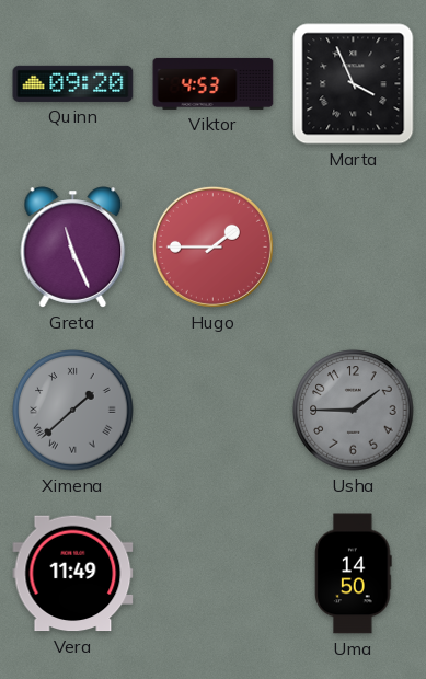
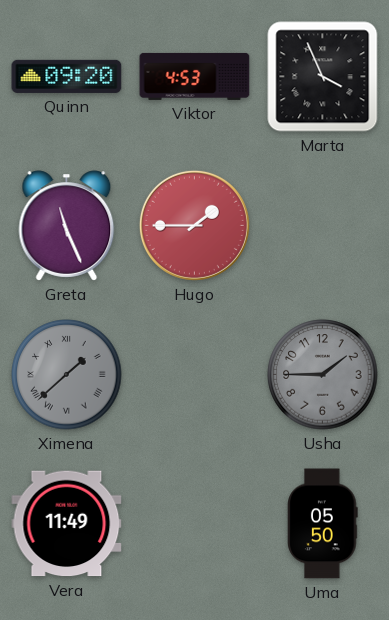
Uma: 14:50 -> 05:50
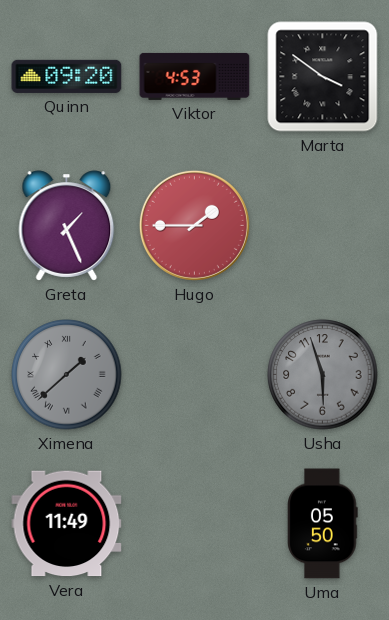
Marta: 3:56 -> 3:51
Greta: 11:26 -> 1:26
Usha: 1:45 -> 5:57
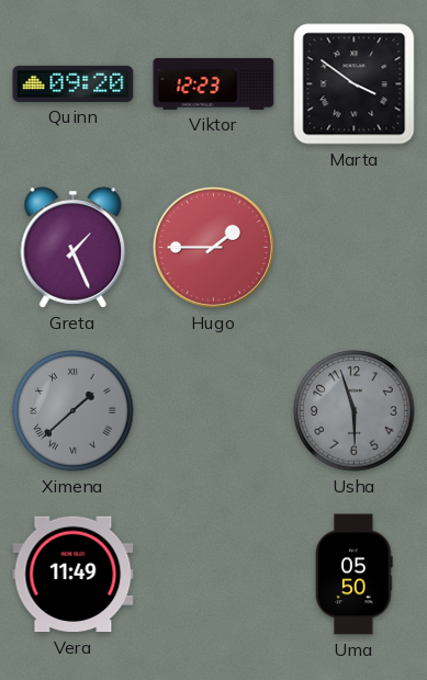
Viktor: 4:53 -> 12:23
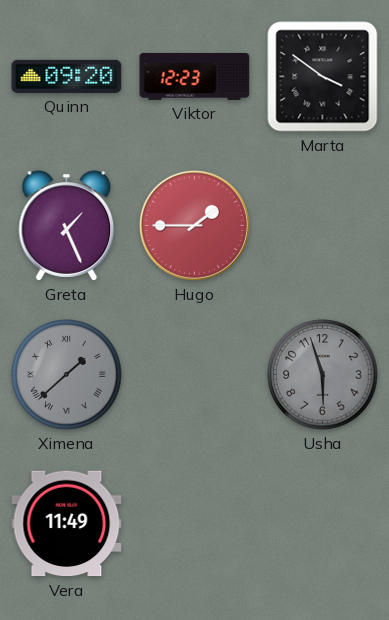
Uma: 05:50 -> none
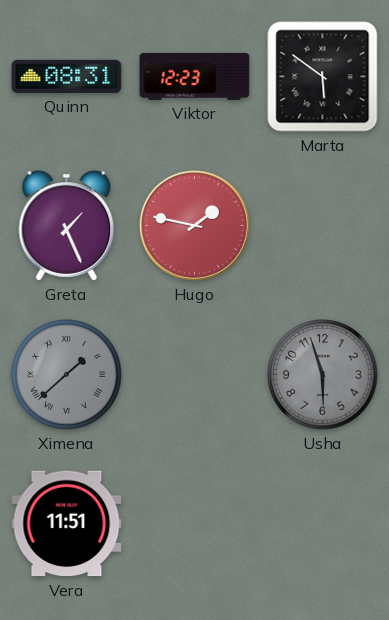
Quinn: 09:20 -> 08:31
Marta: 3:51 -> 5:51
Hugo: 1:45 -> 1:47
Vera: 11:49 -> 11:51
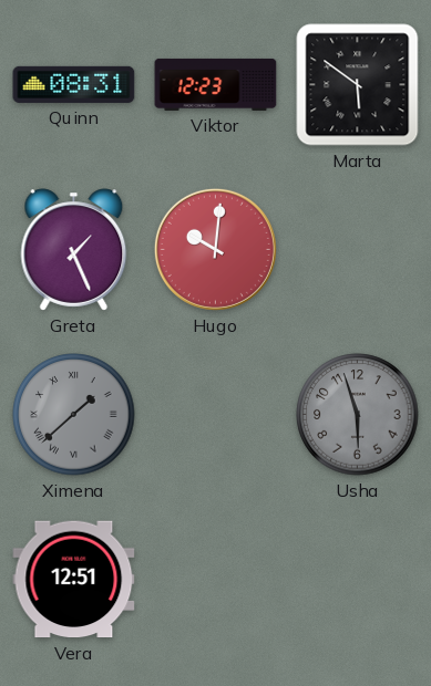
Hugo: 1:47 -> 10:01
Vera: 11:51 -> 12:51
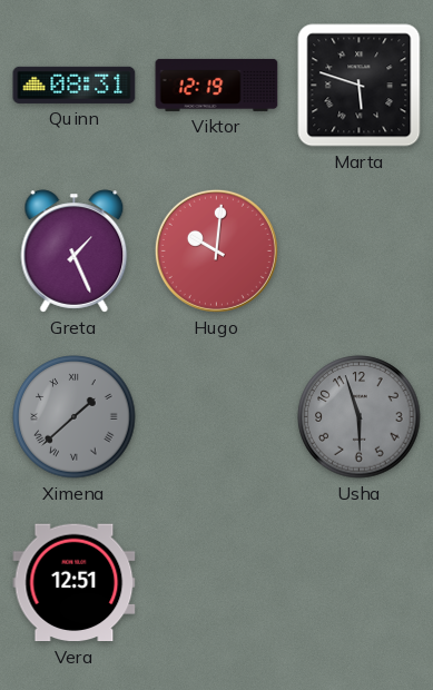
Viktor: 12:23 -> 12:19
Marta: 5:51 -> 5:48
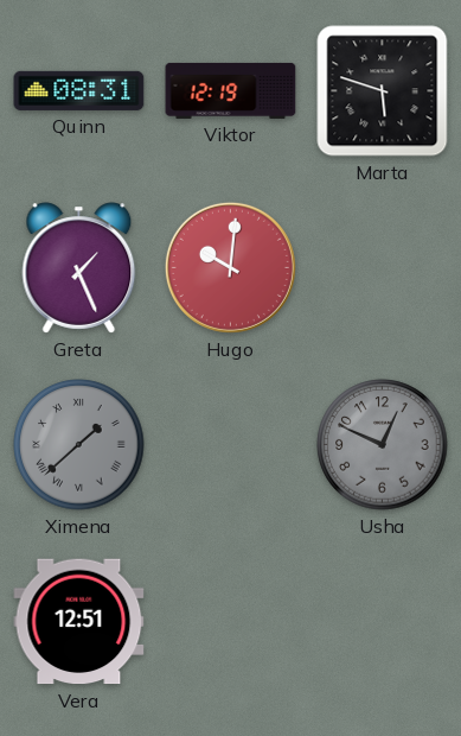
Usha: 5:57 -> 12:49
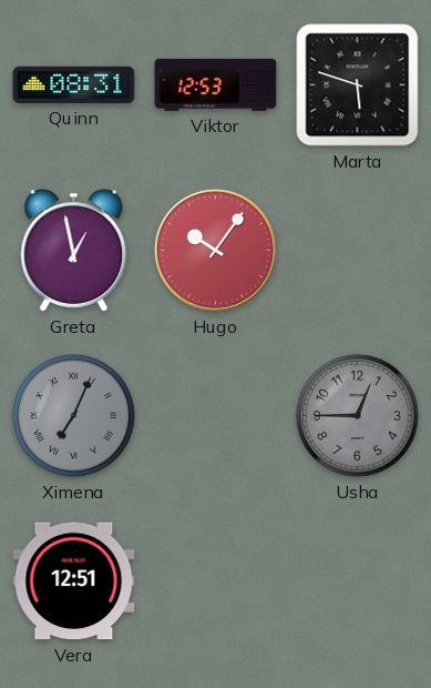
Viktor: 12:19 -> 12:53
Greta: 1:26 -> 12:58
Hugo: 10:01 -> 10:06
Ximena: 1:38 -> 7:04
Usha: 12:49 -> 12:45
